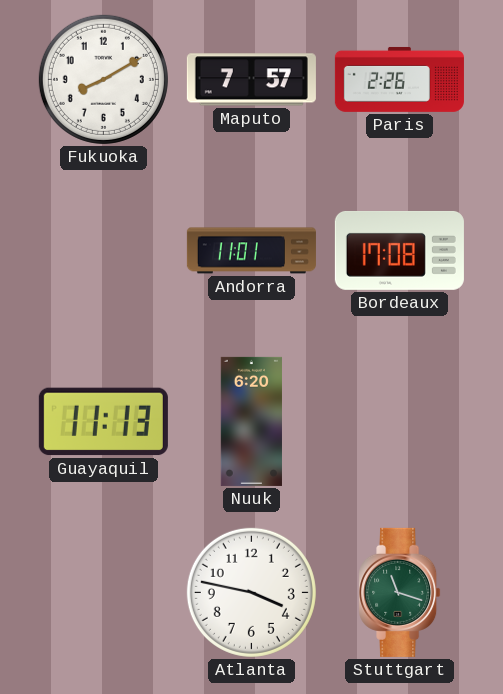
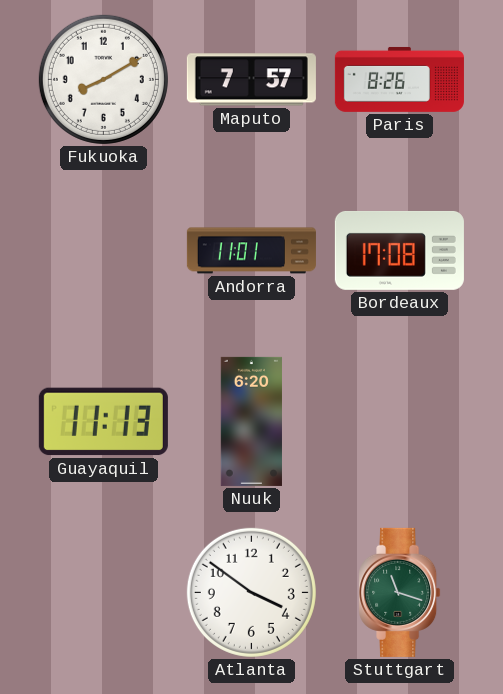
Paris: 2:26 -> 8:26
Atlanta: 3:47 -> 3:51
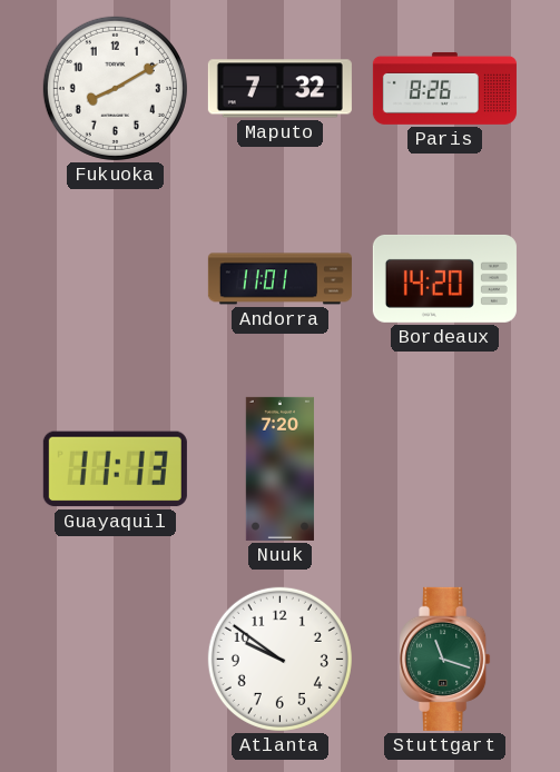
Maputo: 7:57 -> 7:32
Bordeaux: 17:08 -> 14:20
Nuuk: 6:20 -> 7:20
Atlanta: 3:51 -> 9:51
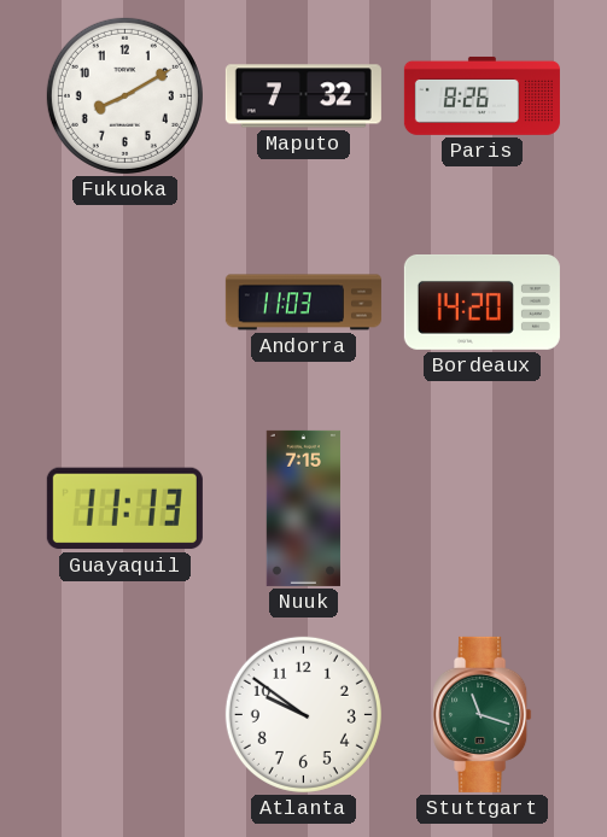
Andorra: 11:01 -> 11:03
Nuuk: 7:20 -> 7:15
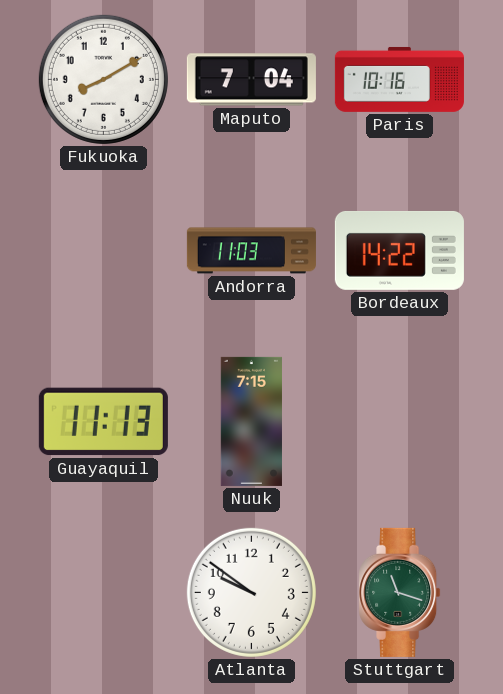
Maputo: 7:32 -> 7:04
Paris: 8:26 -> 10:16
Bordeaux: 14:20 -> 14:22
